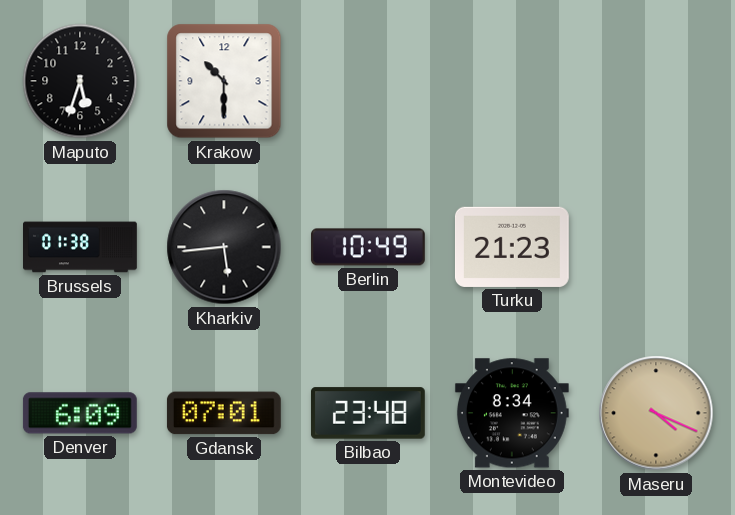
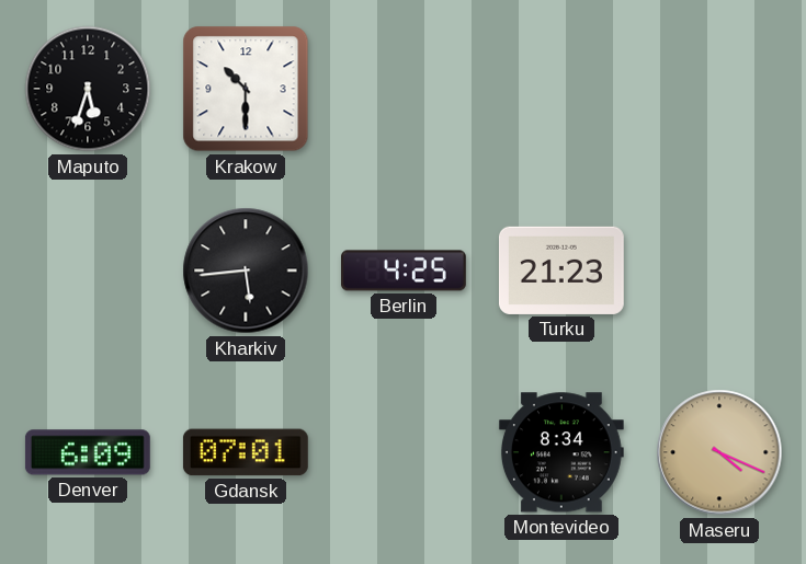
Brussels: 01:38 -> none
Berlin: 10:49 -> 4:25
Bilbao: 23:48 -> none
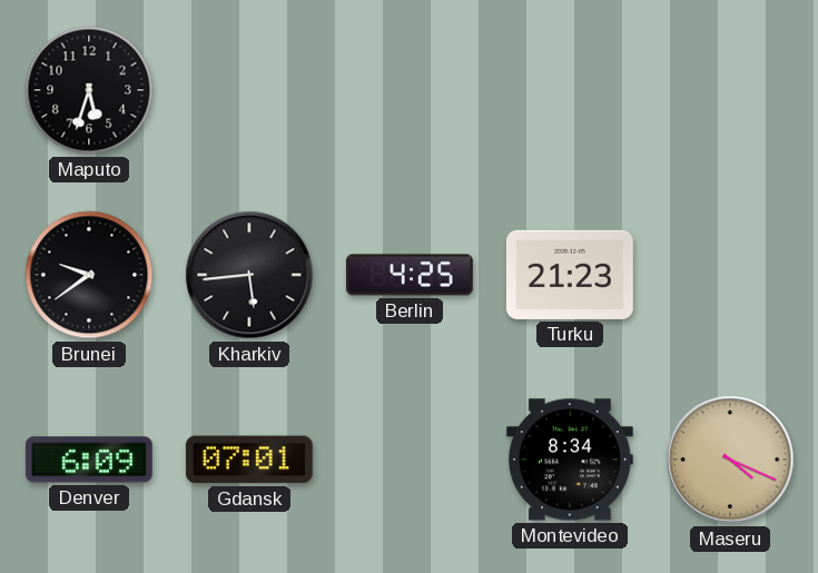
Krakow: 10:30 -> none
Brunei: none -> 9:39
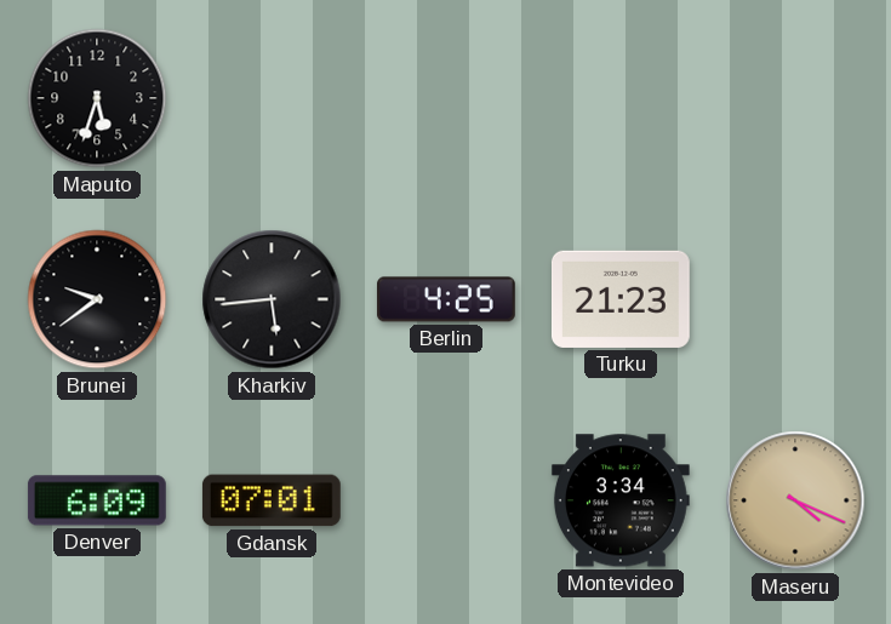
Montevideo: 8:34 -> 3:34
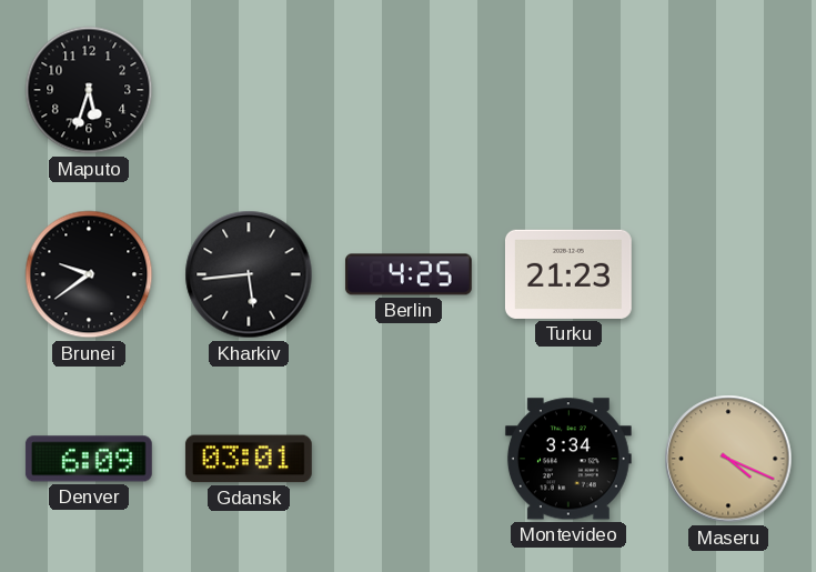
Gdansk: 07:01 -> 03:01
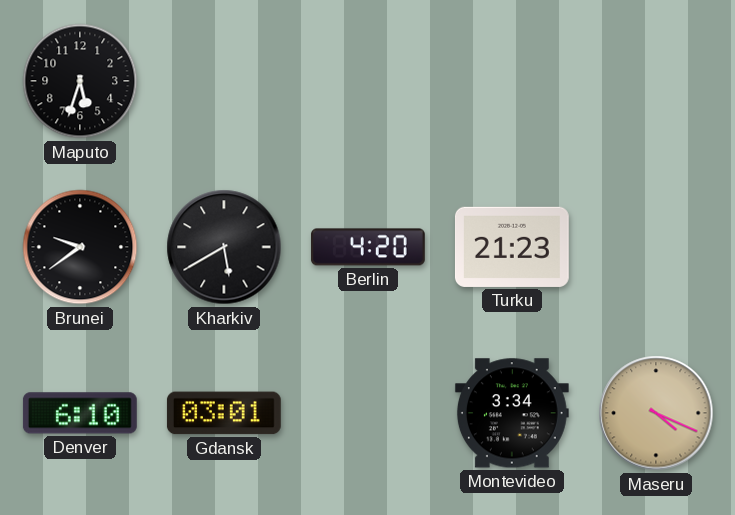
Kharkiv: 5:44 -> 5:40
Berlin: 4:25 -> 4:20
Denver: 6:09 -> 6:10
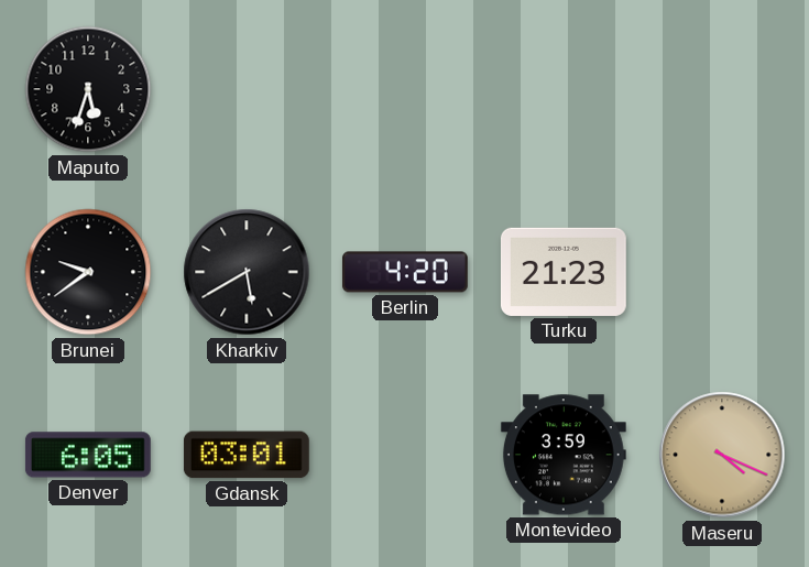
Denver: 6:10 -> 6:05
Montevideo: 3:34 -> 3:59
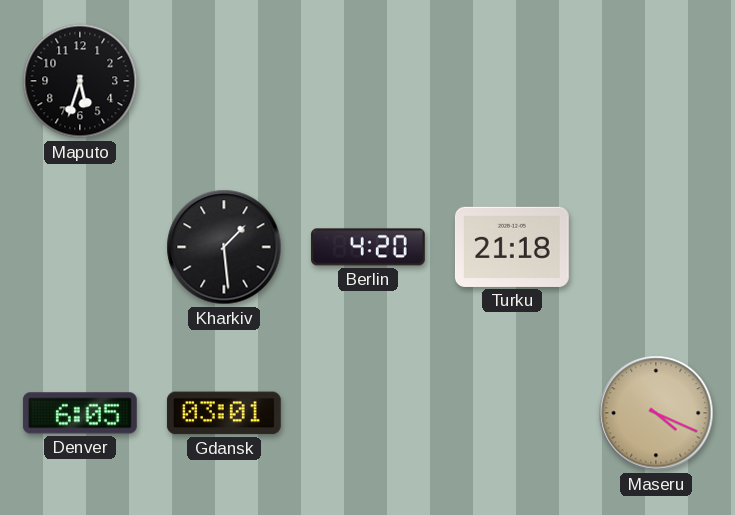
Brunei: 9:39 -> none
Kharkiv: 5:40 -> 1:29
Turku: 21:23 -> 21:18
Montevideo: 3:59 -> none
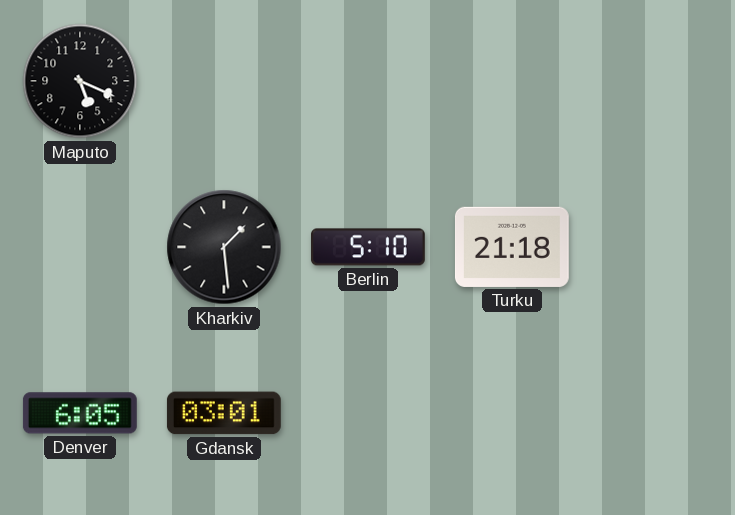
Maputo: 5:33 -> 5:19
Berlin: 4:20 -> 5:10
Maseru: 4:19 -> none
